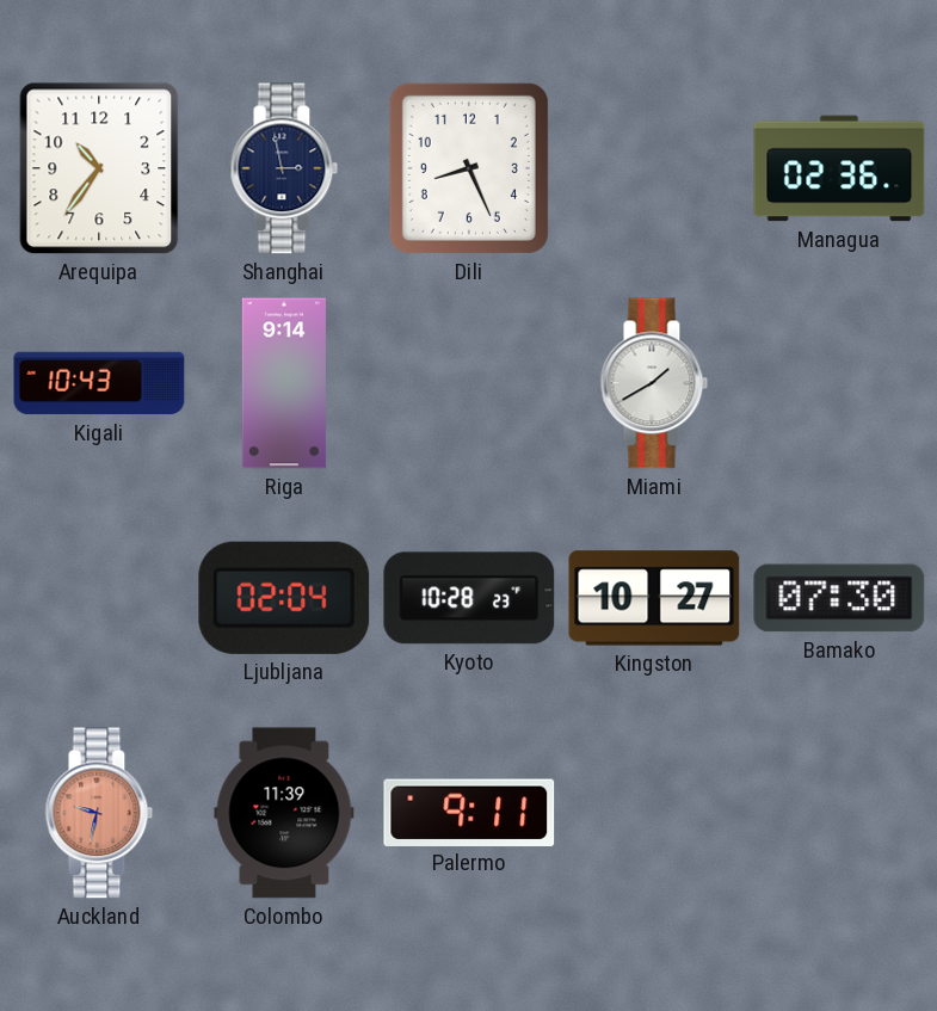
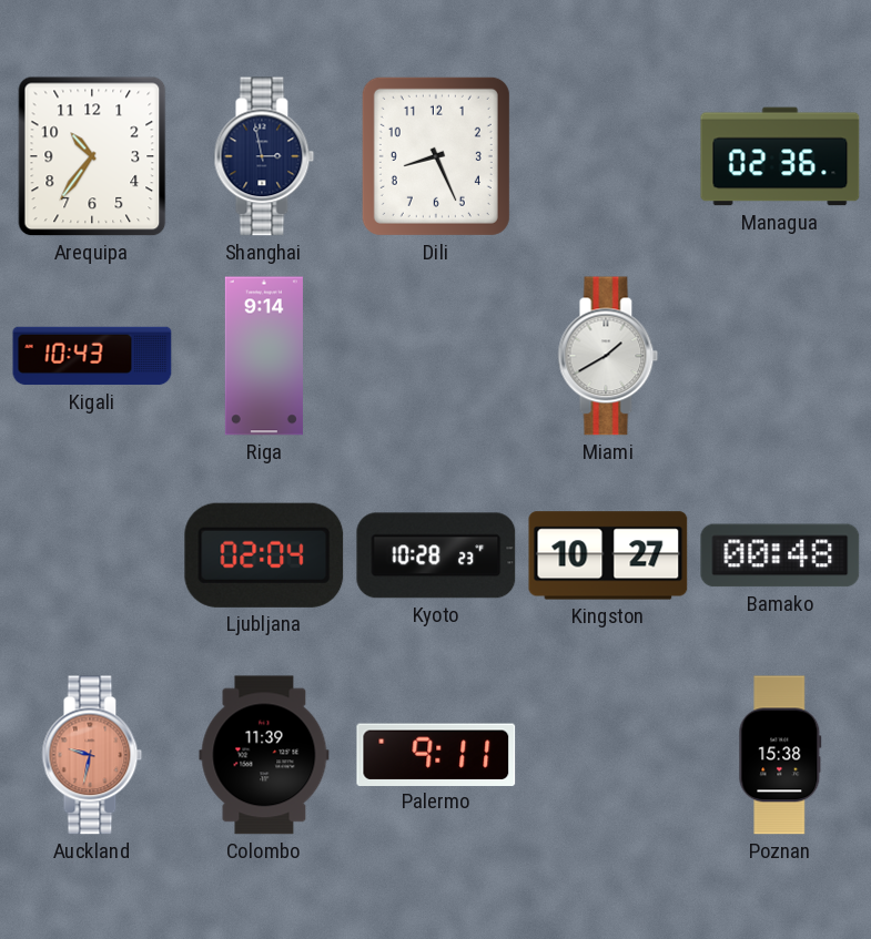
Bamako: 07:30 -> 00:48
Poznan: none -> 15:38
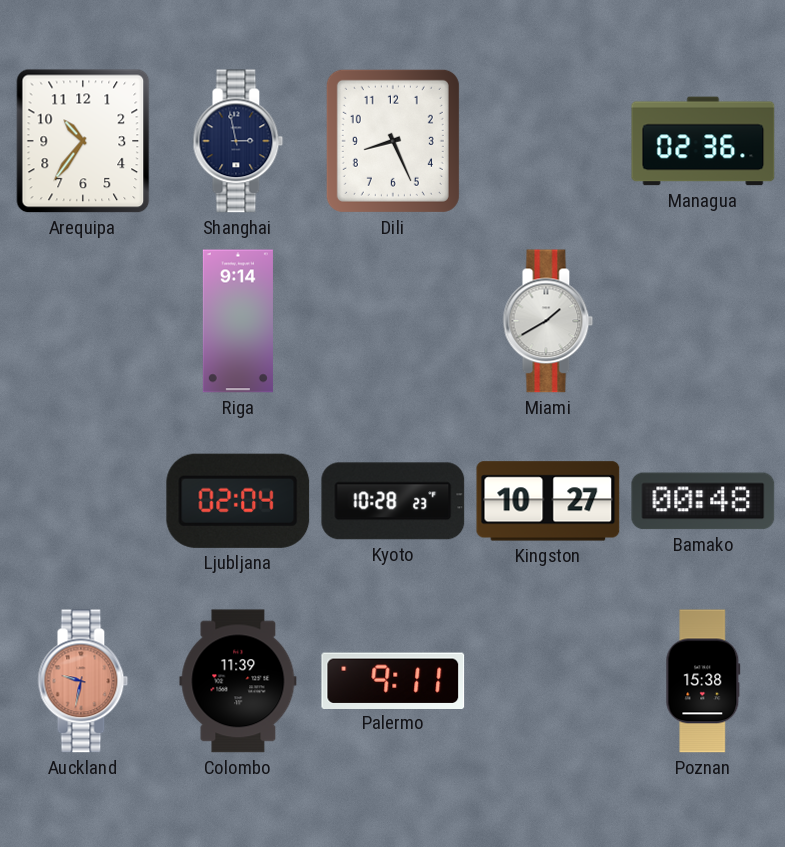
Kigali: 10:43 -> none
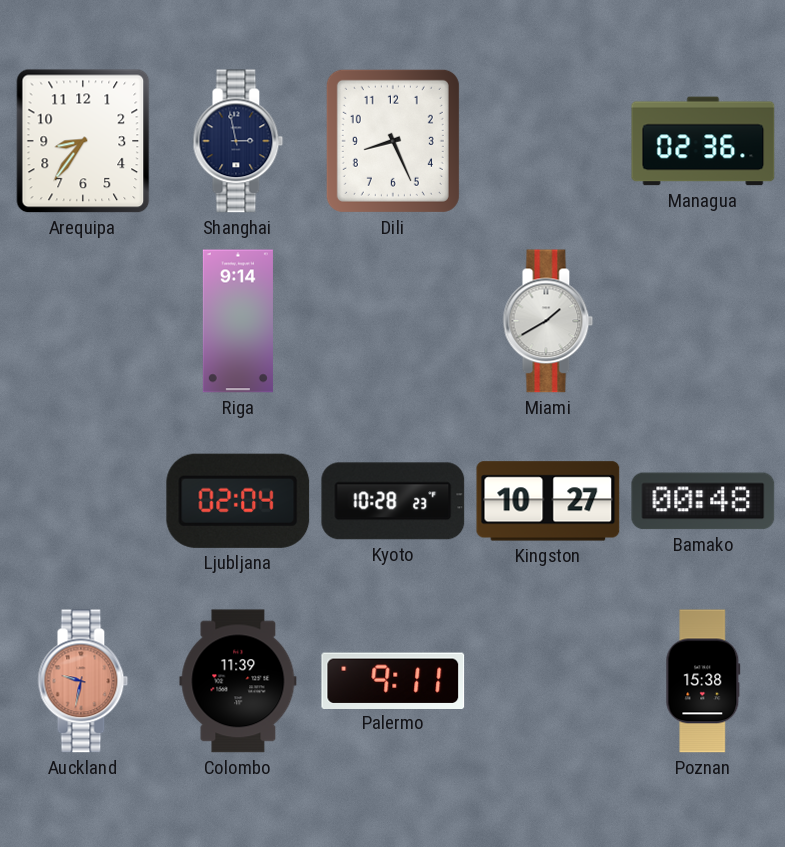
Arequipa: 10:36 -> 8:36
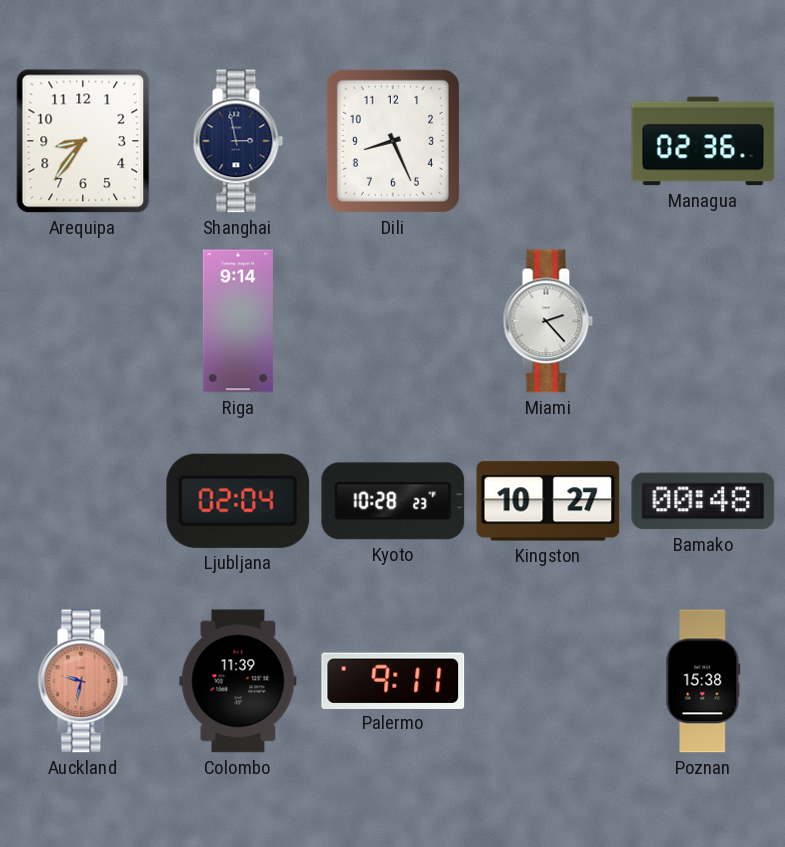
Miami: 1:40 -> 2:23
